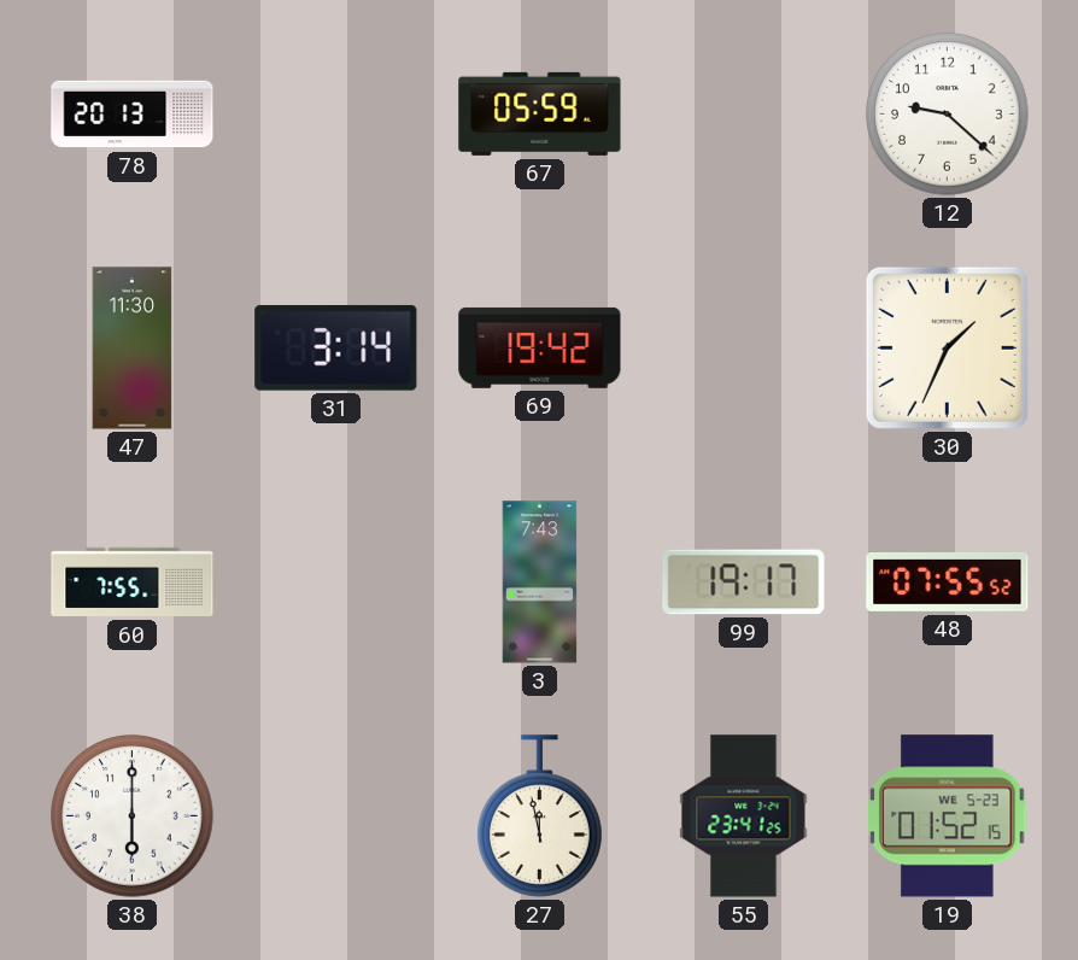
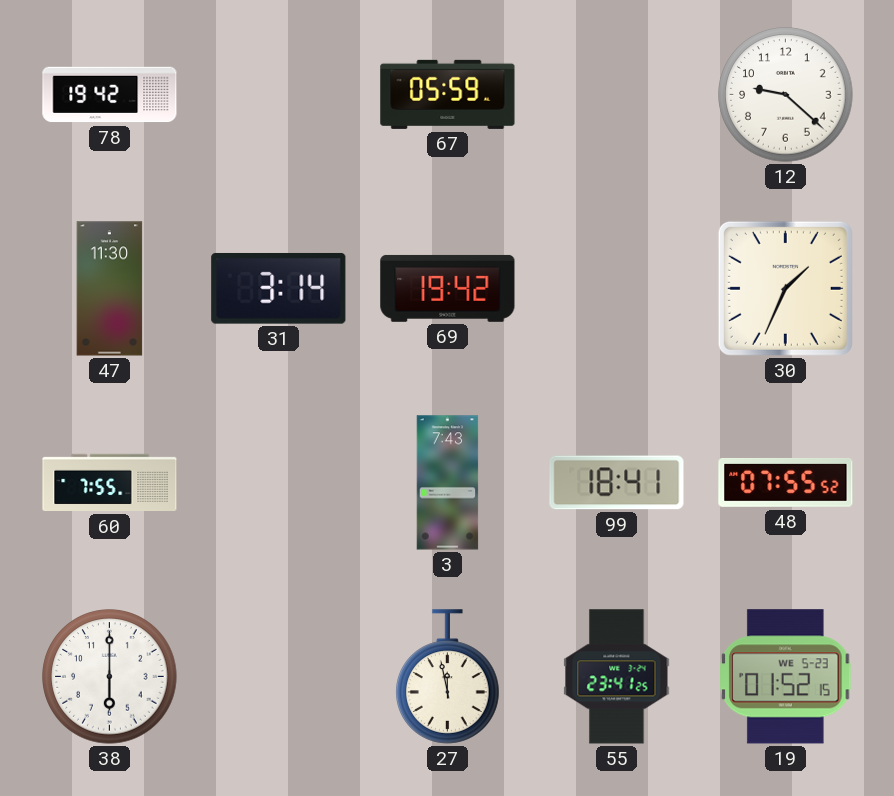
78: 20:13 -> 19:42
99: 19:17 -> 18:41
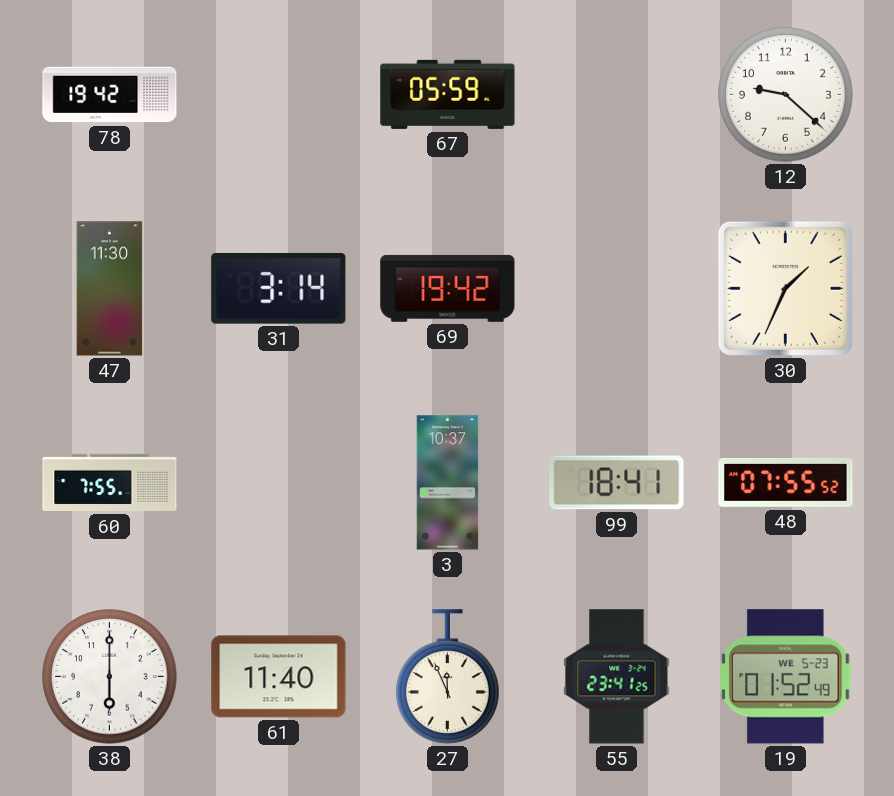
3: 7:43 -> 10:37
61: none -> 11:40
27: 11:58 -> 11:56
19: 01:52:15 -> 01:52:49
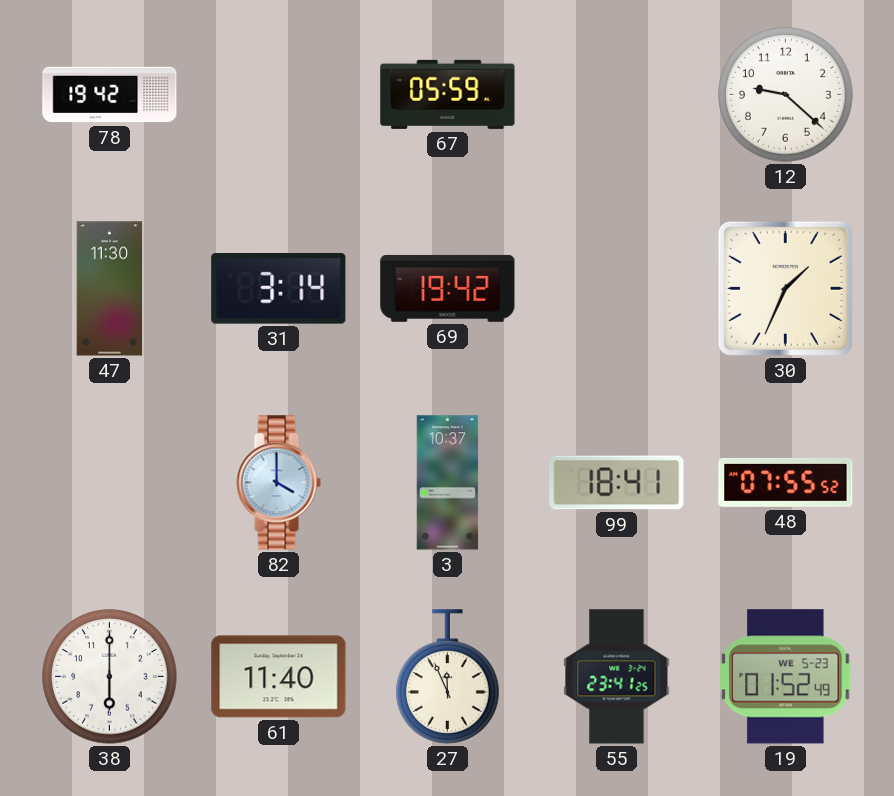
60: 7:55 -> none
82: none -> 4:00
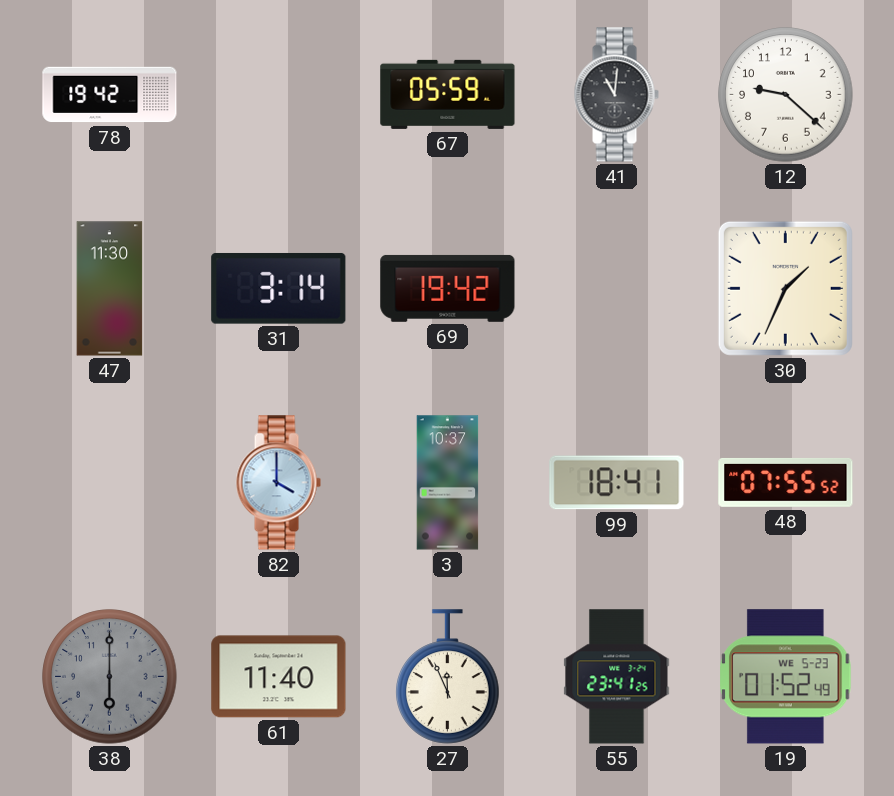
41: none -> 11:01
38 dial: white -> grey
